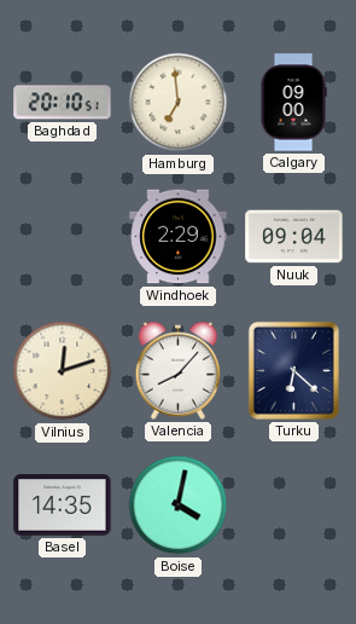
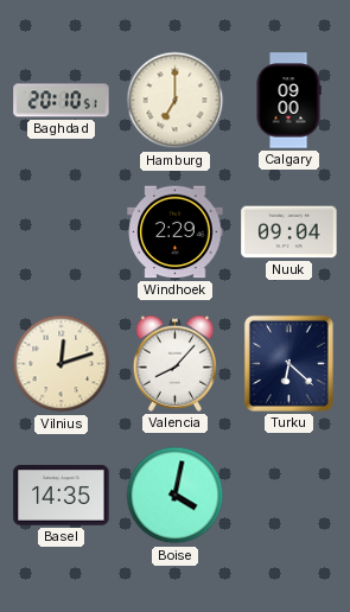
Hamburg: 6:59 -> 7:00
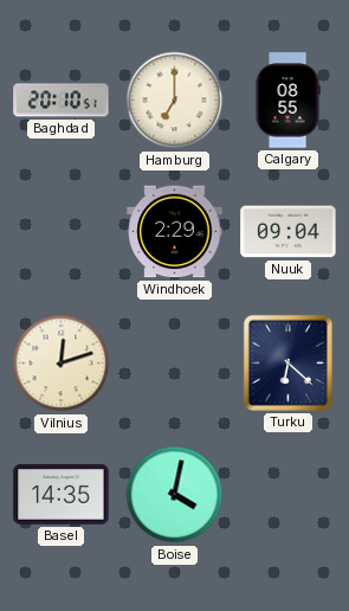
Calgary: 09:00 -> 08:55
Valencia: 8:07 -> none
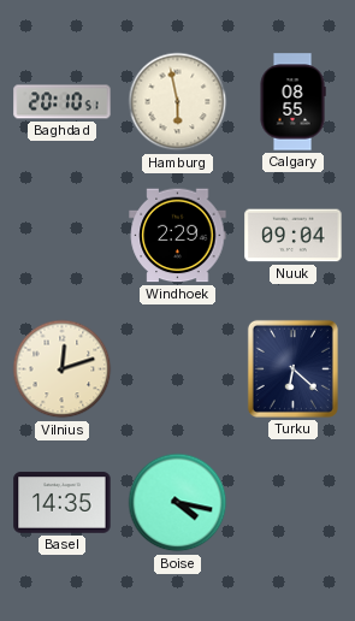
Hamburg: 7:00 -> 5:58
Boise: 4:02 -> 4:17
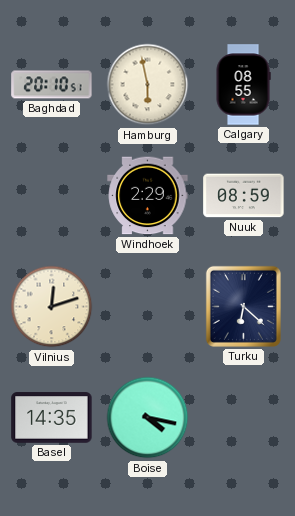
Nuuk: 09:04 -> 08:59
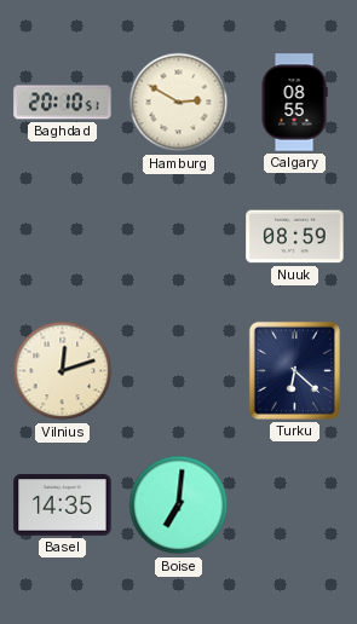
Hamburg: 5:58 -> 2:50
Windhoek: 2:29 -> none
Boise: 4:17 -> 7:01
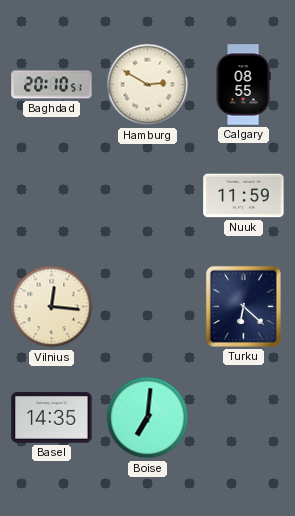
Nuuk: 08:59 -> 11:59
Vilnius: 12:12 -> 12:16
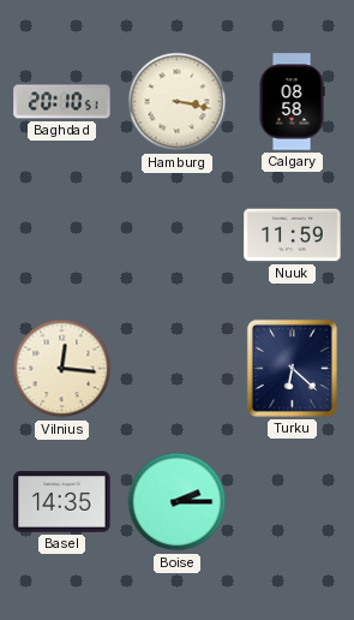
Hamburg: 2:50 -> 3:17
Calgary: 08:55 -> 08:58
Boise: 7:01 -> 2:15
